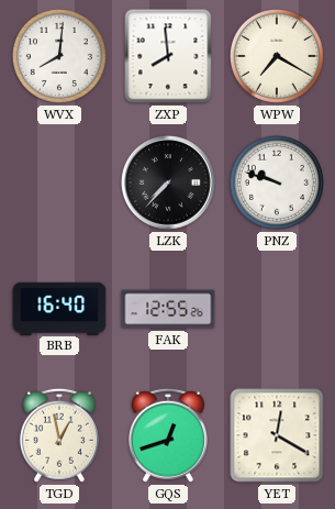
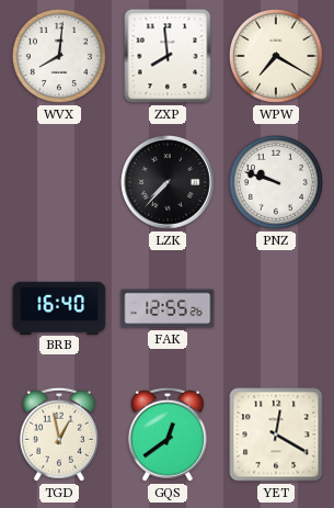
GQS: 12:42 -> 12:39
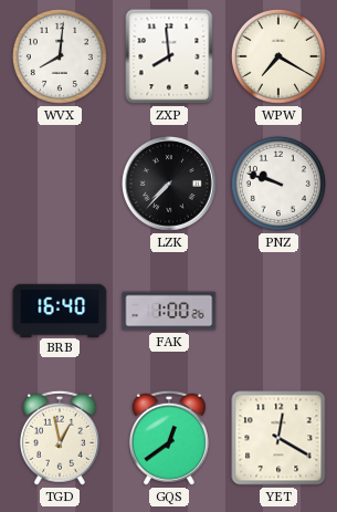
FAK: 12:55 -> 1:00
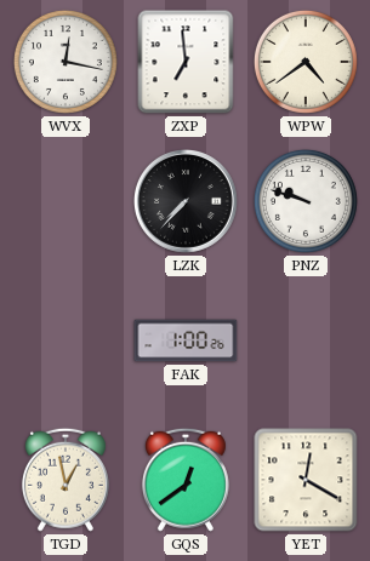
WVX: 8:01 -> 12:17
ZXP: 7:59 -> 6:59
WPW: 7:20 -> 4:39
BRB: 16:40 -> none
